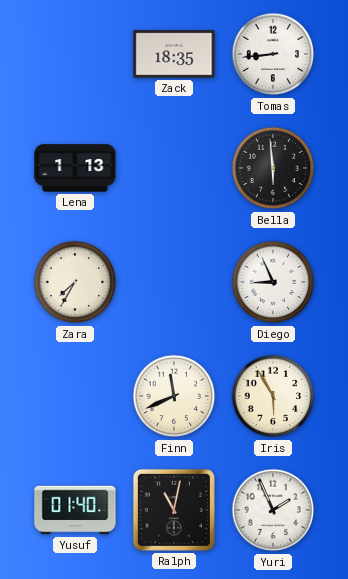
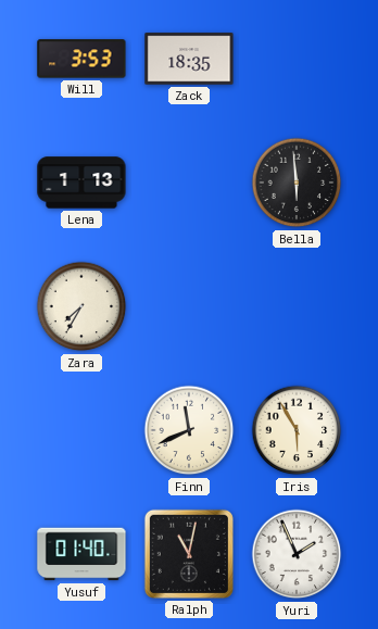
Will: none -> 3:53
Tomas: 8:44 -> none
Diego: 8:56 -> none
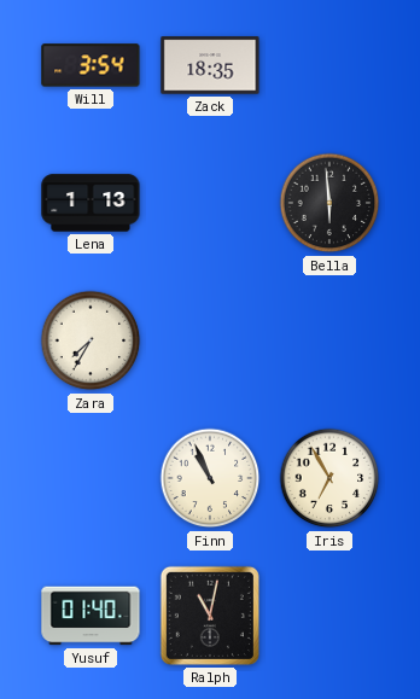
Will: 3:53 -> 3:54
Finn: 11:41 -> 10:56
Iris: 5:55 -> 6:55
Yuri: 1:56 -> none
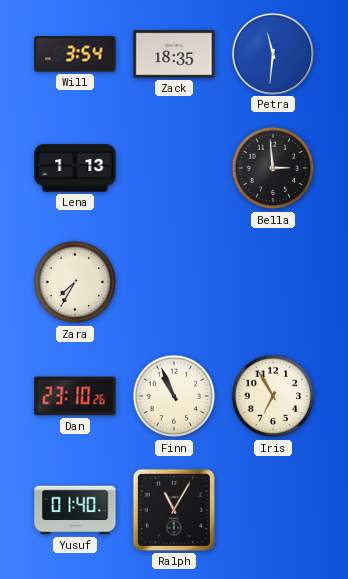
Petra: none -> 11:31
Bella: 5:59 -> 2:59
Dan: none -> 23:10
Ralph: 11:02 -> 11:05
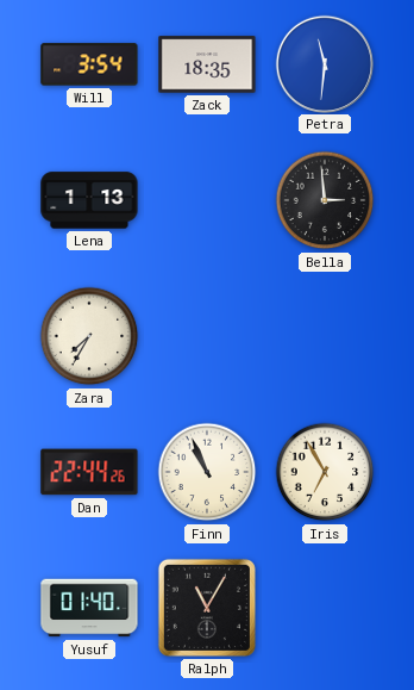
Dan: 23:10 -> 22:44
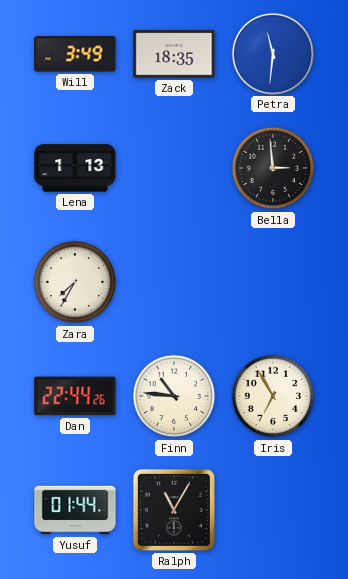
Will: 3:54 -> 3:49
Finn: 10:56 -> 10:46
Yusuf: 01:40 -> 01:44
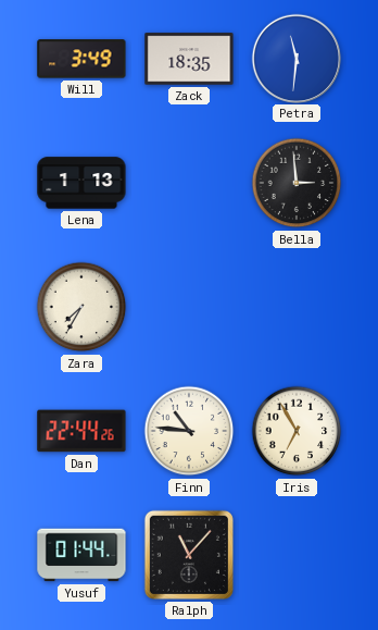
Ralph: 11:05 -> 11:07
